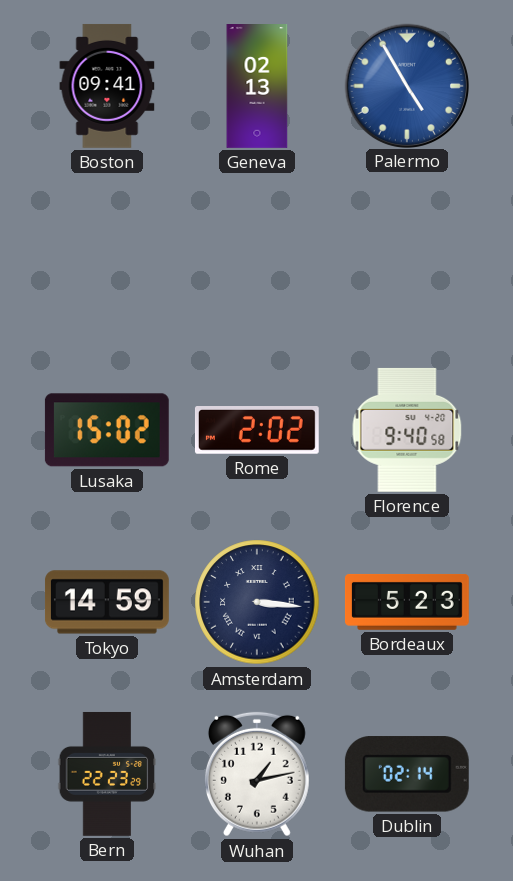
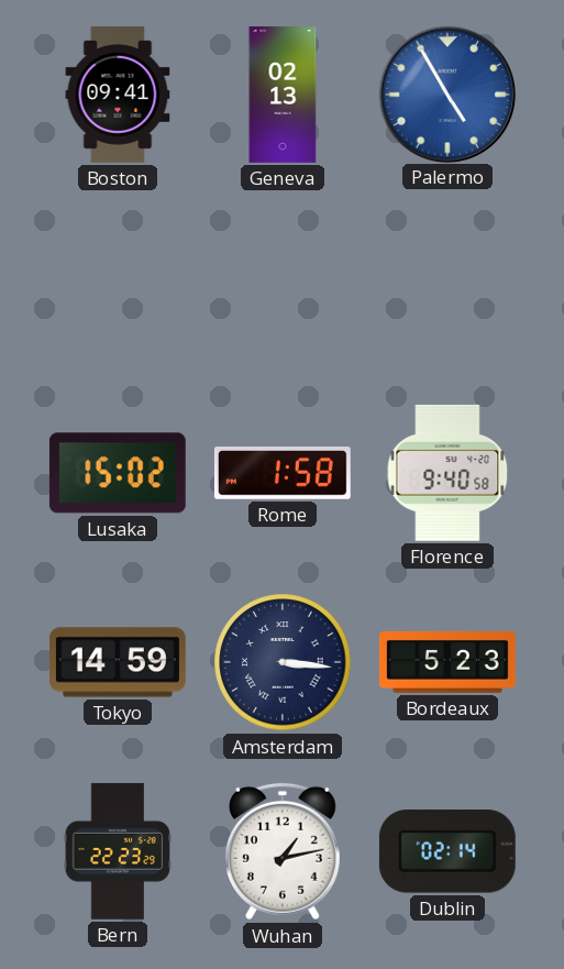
Rome: 2:02 -> 1:58
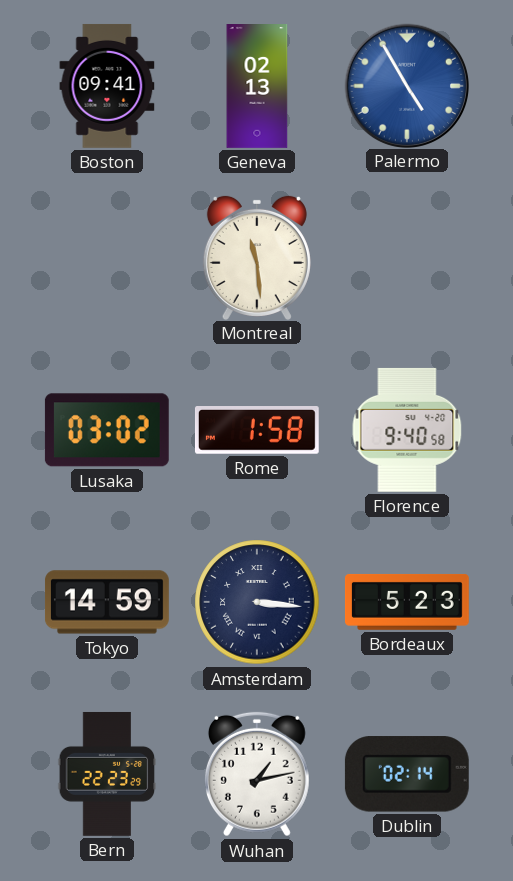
Montreal: none -> 11:29
Lusaka: 15:02 -> 03:02
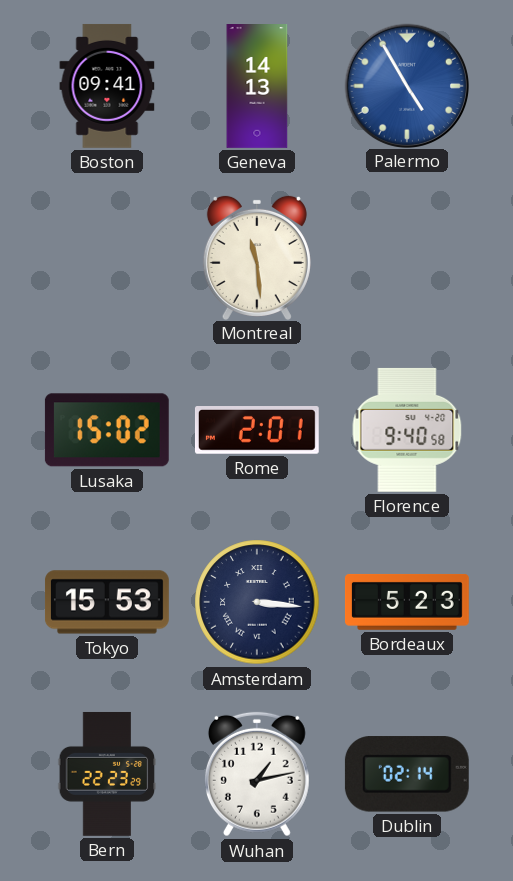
Geneva: 02:13 -> 14:13
Lusaka: 03:02 -> 15:02
Rome: 1:58 -> 2:01
Tokyo: 14:59 -> 15:53
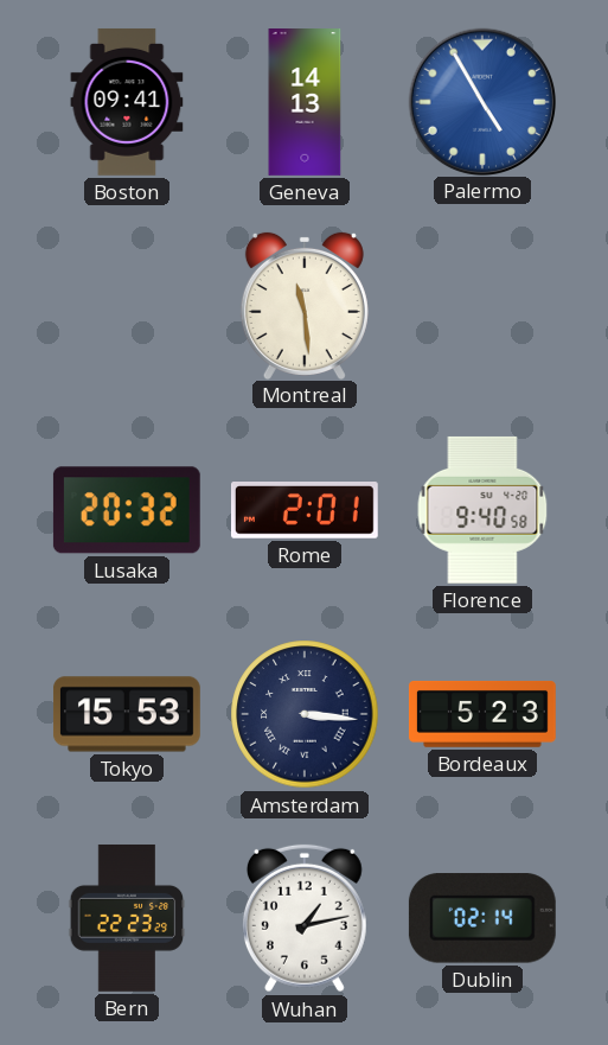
Lusaka: 15:02 -> 20:32
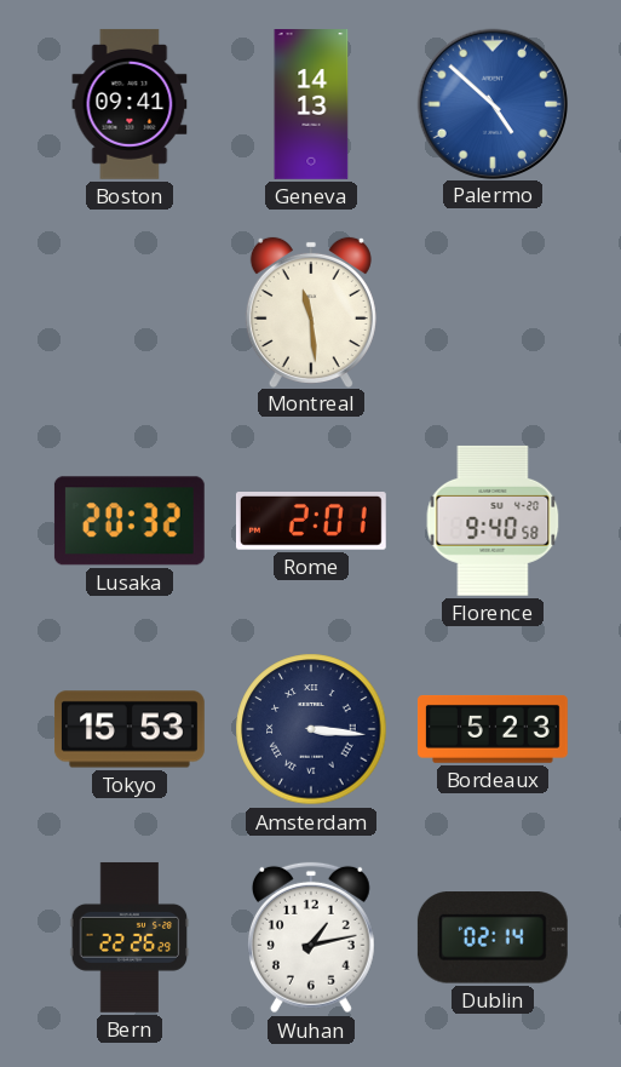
Palermo: 4:55 -> 4:52
Bern: 22:23 -> 22:26
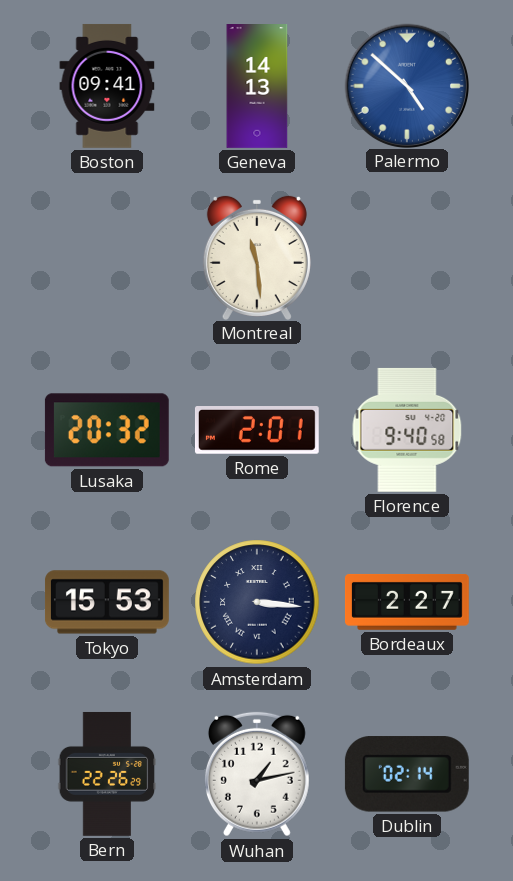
Bordeaux: 5:23 -> 2:27
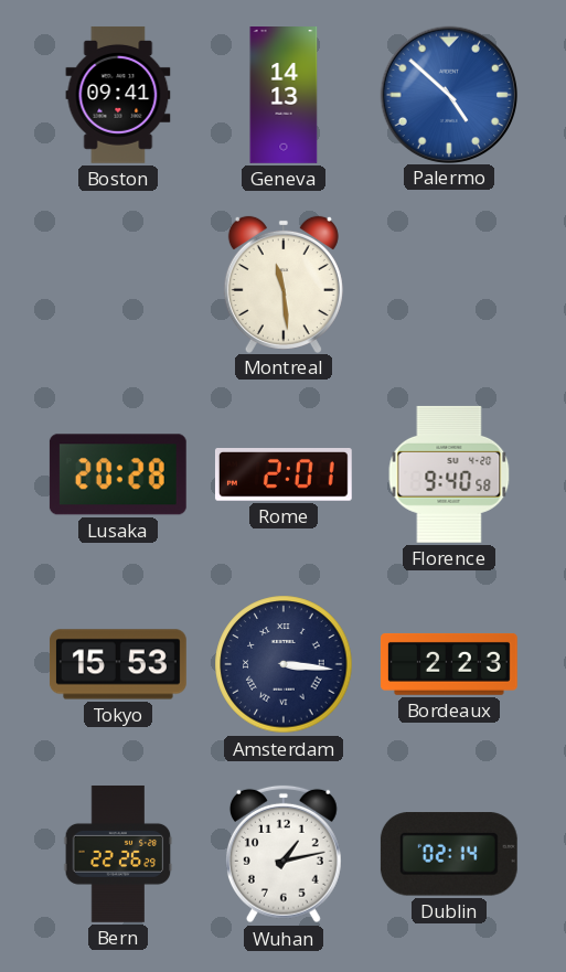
Lusaka: 20:32 -> 20:28
Bordeaux: 2:27 -> 2:23
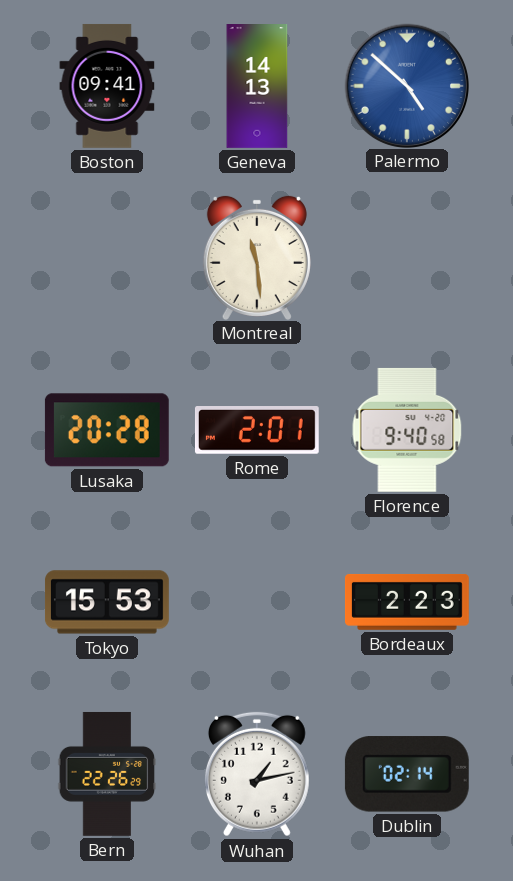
Amsterdam: 3:16 -> none
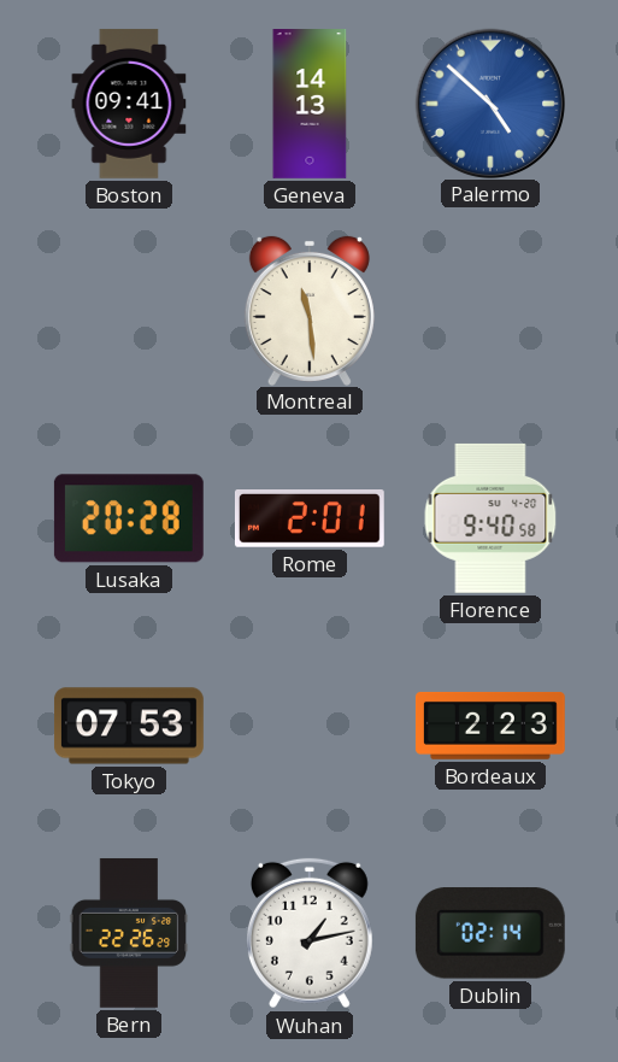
Tokyo: 15:53 -> 07:53
